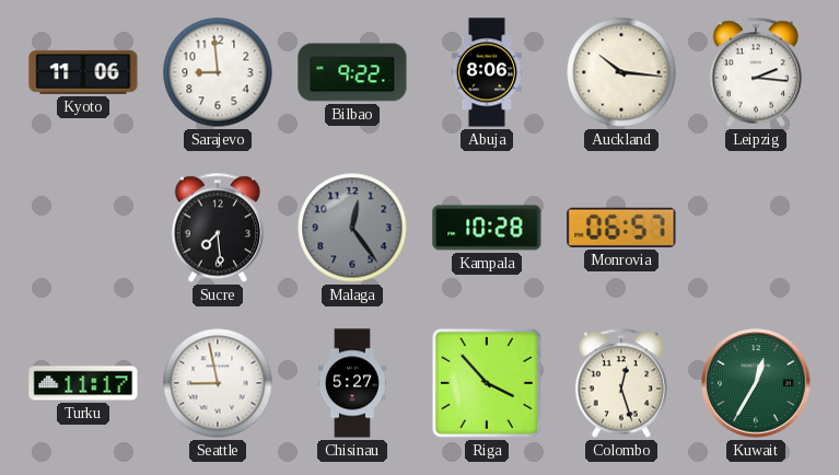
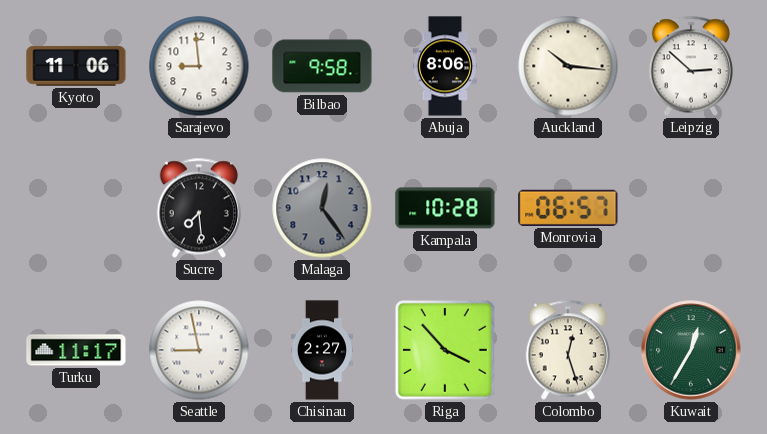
Bilbao: 9:22 -> 9:58
Leipzig: 2:16 -> 2:52
Chisinau: 5:27 -> 2:27
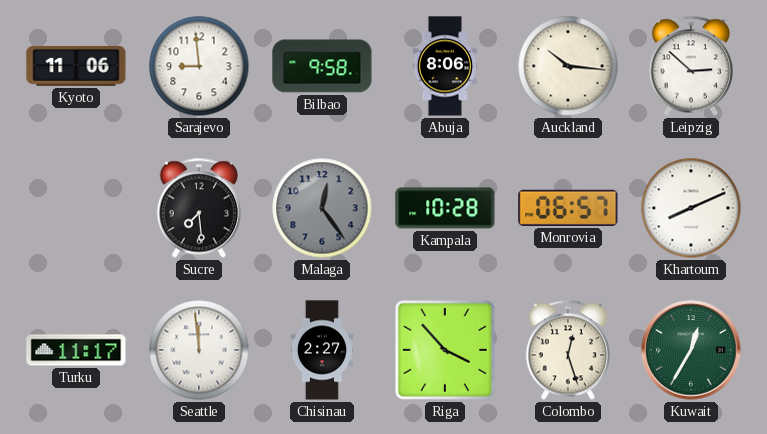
Khartoum: none -> 8:11
Seattle: 8:58 -> 11:59
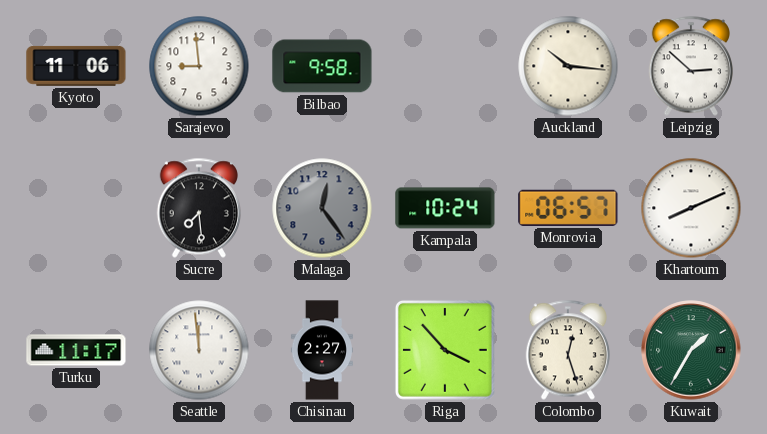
Abuja: 8:06 -> none
Kampala: 10:28 -> 10:24
Kuwait: 12:35 -> 1:35
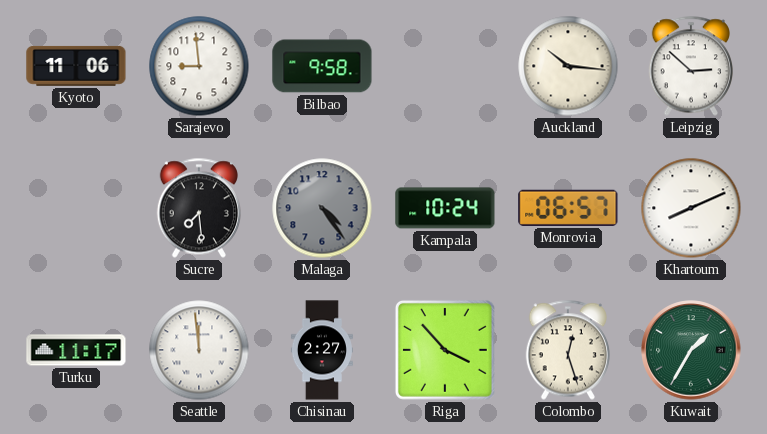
Malaga: 12:24 -> 4:24
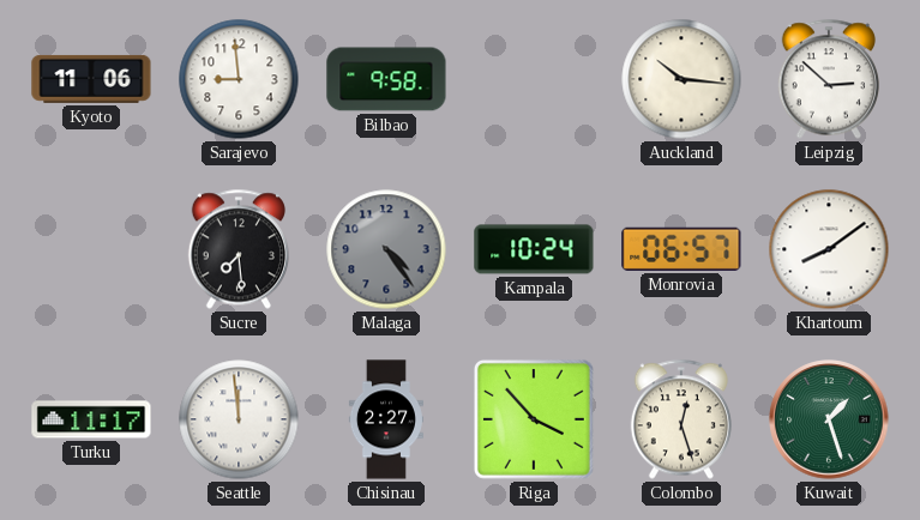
Khartoum: 8:11 -> 8:09
Kuwait: 1:35 -> 1:27
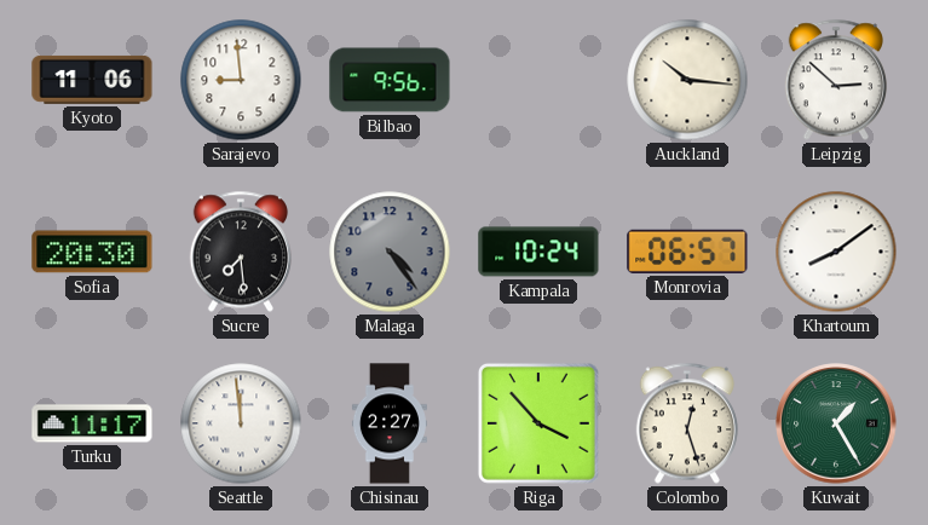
Bilbao: 9:58 -> 9:56
Sofia: none -> 20:30
Kuwait: 1:27 -> 1:25
